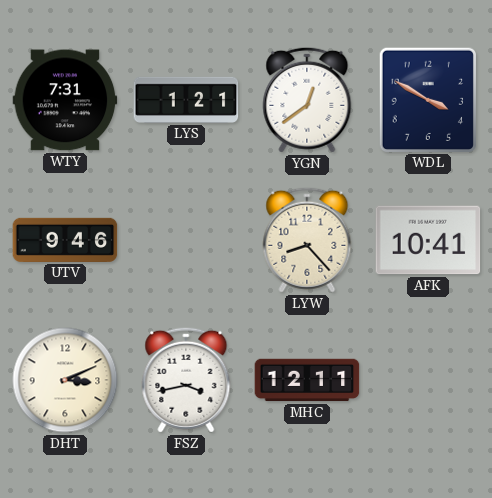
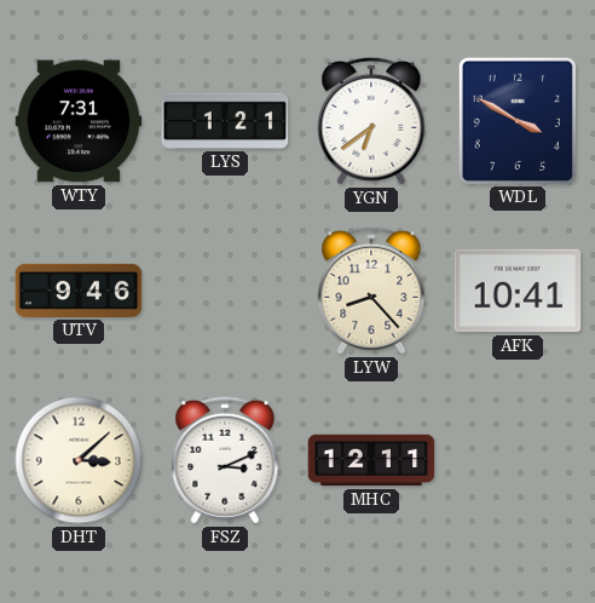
YGN: 12:39 -> 6:39
DHT: 3:11 -> 3:08
FSZ: 3:43 -> 3:11
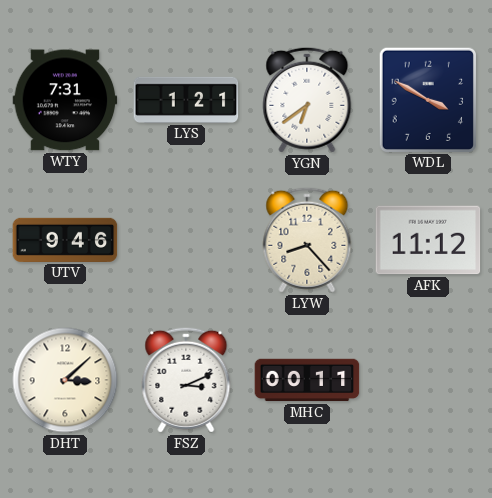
AFK: 10:41 -> 11:12
MHC: 12:11 -> 00:11
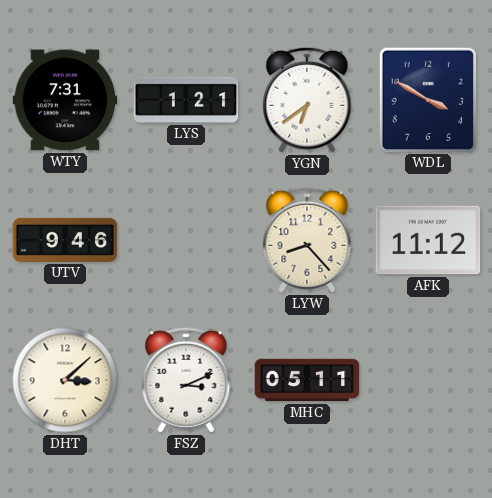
MHC: 00:11 -> 05:11
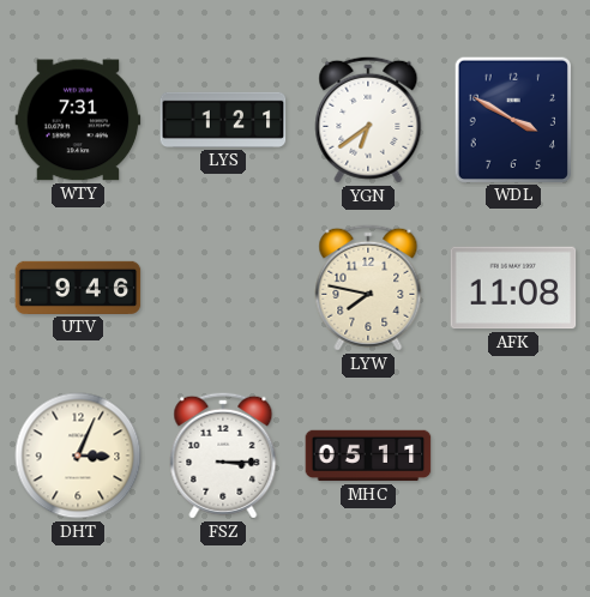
LYW: 8:23 -> 7:47
AFK: 11:12 -> 11:08
DHT: 3:08 -> 3:04
FSZ: 3:11 -> 3:15
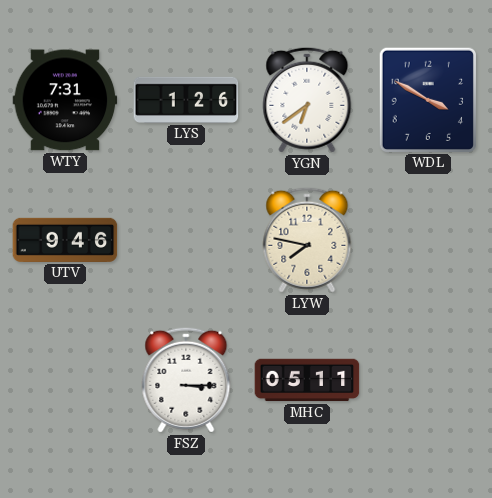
LYS: 1:21 -> 1:26
AFK: 11:08 -> none
DHT: 3:04 -> none
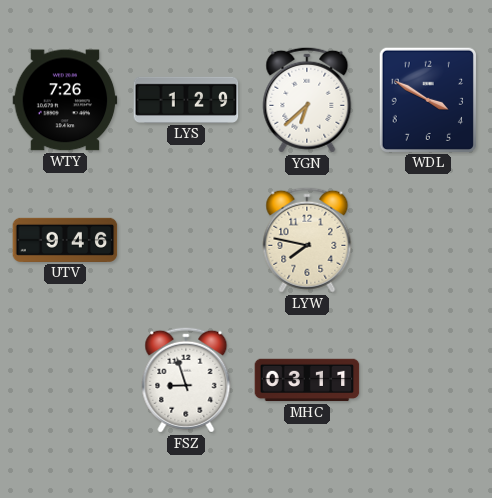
WTY: 7:31 -> 7:26
LYS: 1:26 -> 1:29
YGN: 6:39 -> 6:38
FSZ: 3:15 -> 8:57
MHC: 05:11 -> 03:11
